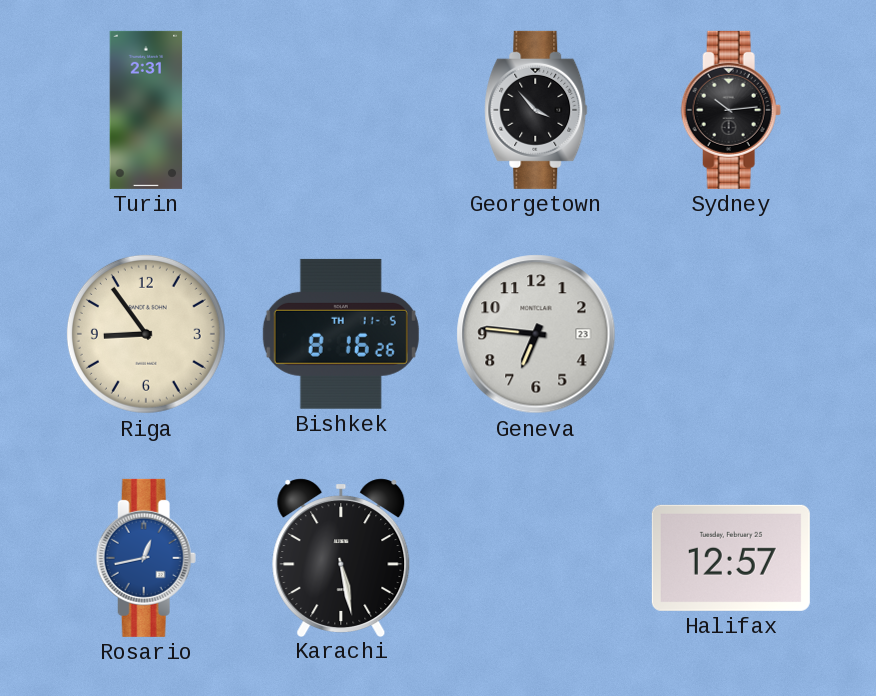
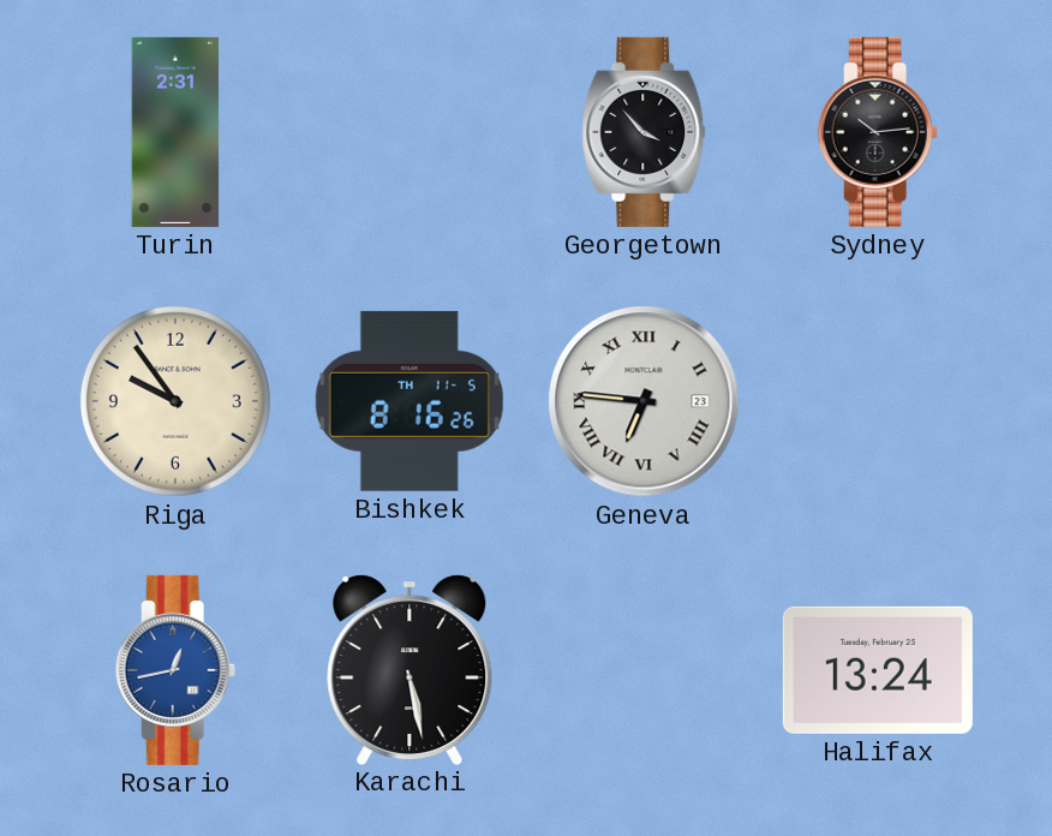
Riga: 8:54 -> 9:54
Geneva numerals: Arabic -> Roman
Halifax: 12:57 -> 13:24
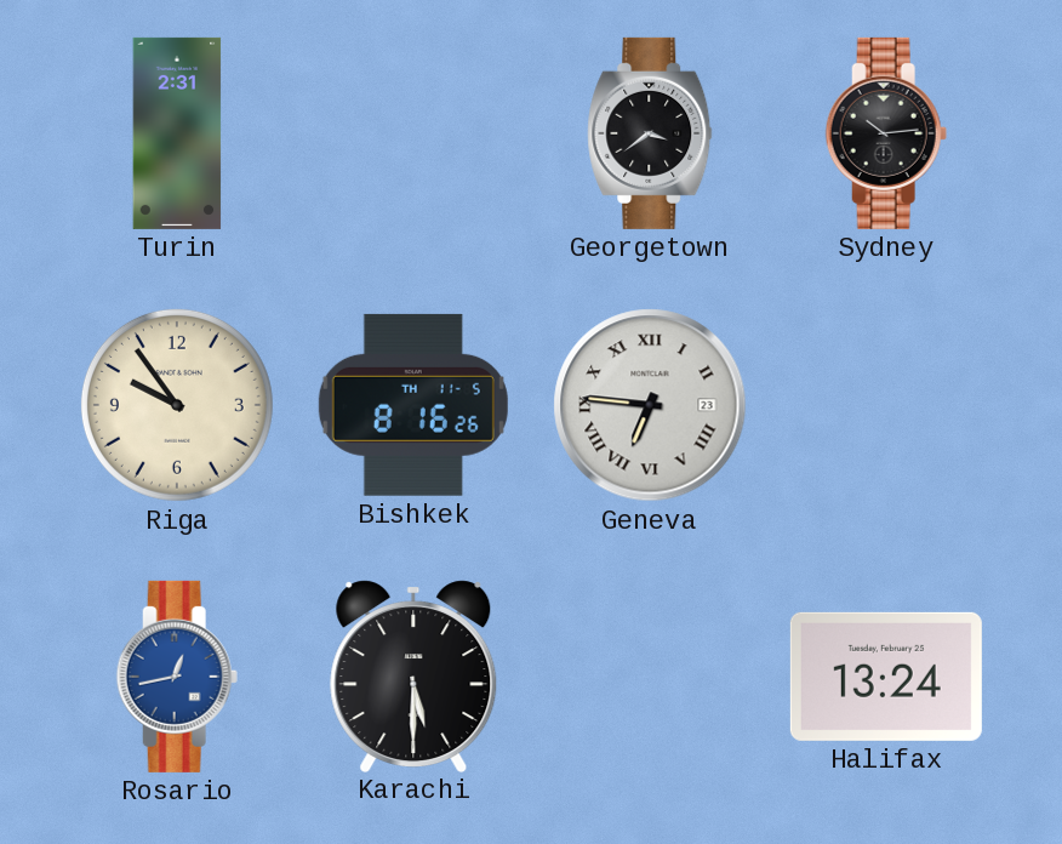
Georgetown: 3:53 -> 3:39
Karachi: 5:28 -> 5:30
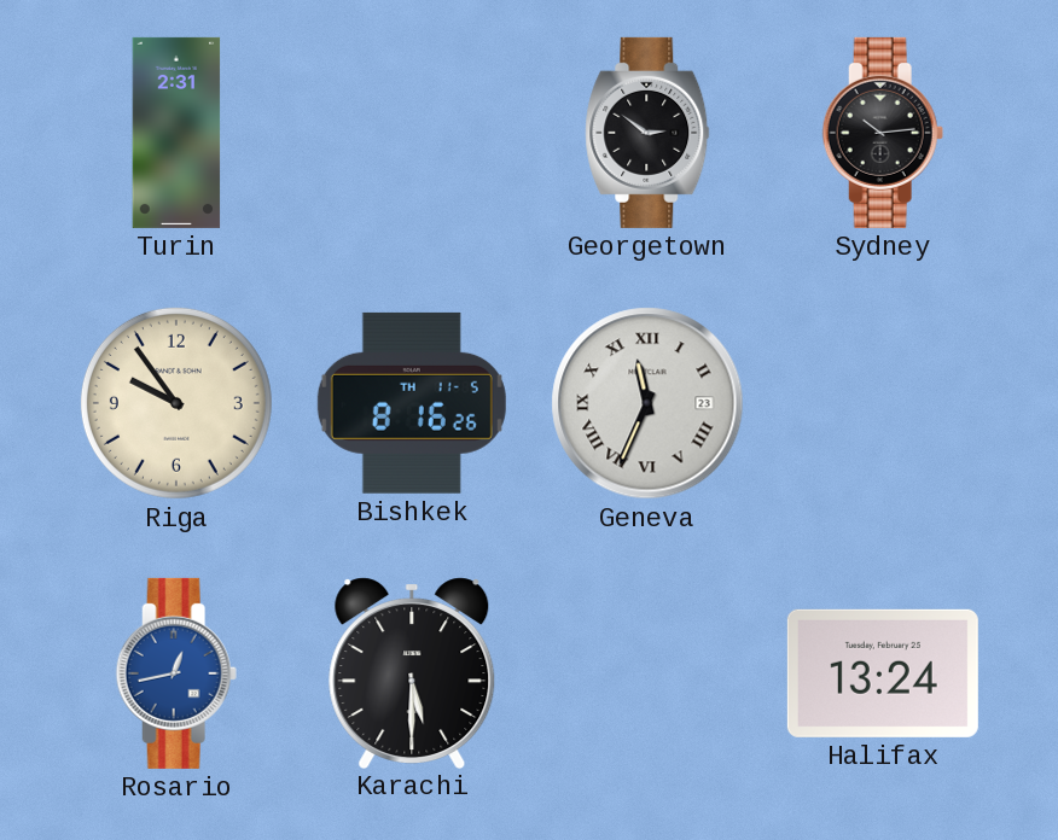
Georgetown: 3:39 -> 2:51
Geneva: 6:46 -> 11:34
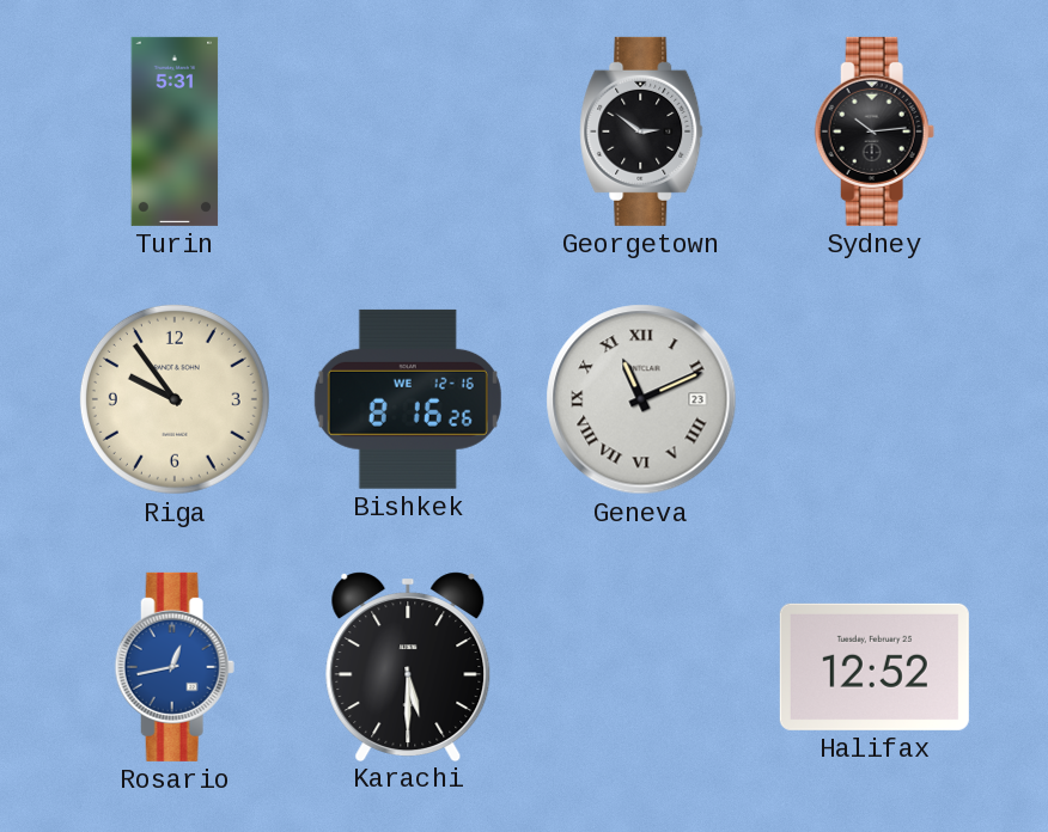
Turin: 2:31 -> 5:31
Bishkek date: TH 11-5 -> WE 12-16
Geneva: 11:34 -> 11:11
Halifax: 13:24 -> 12:52
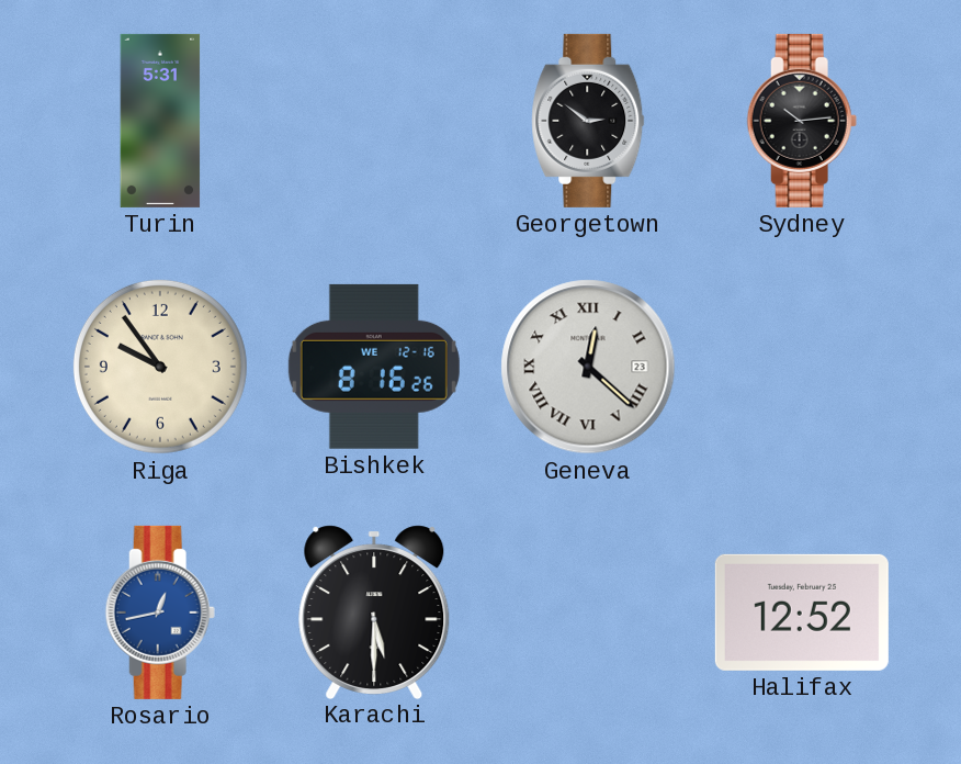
Geneva: 11:11 -> 12:22
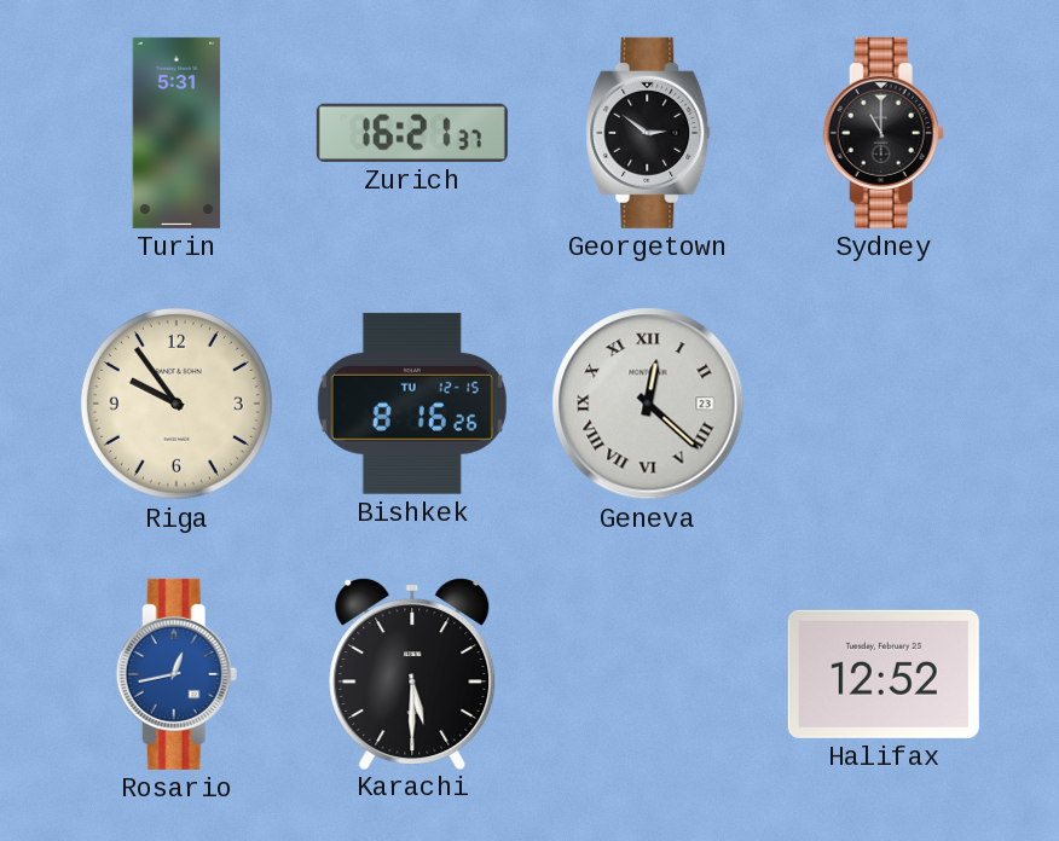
Zurich: none -> 16:21
Sydney: 10:14 -> 11:00
Bishkek date: WE 12-16 -> TU 12-15
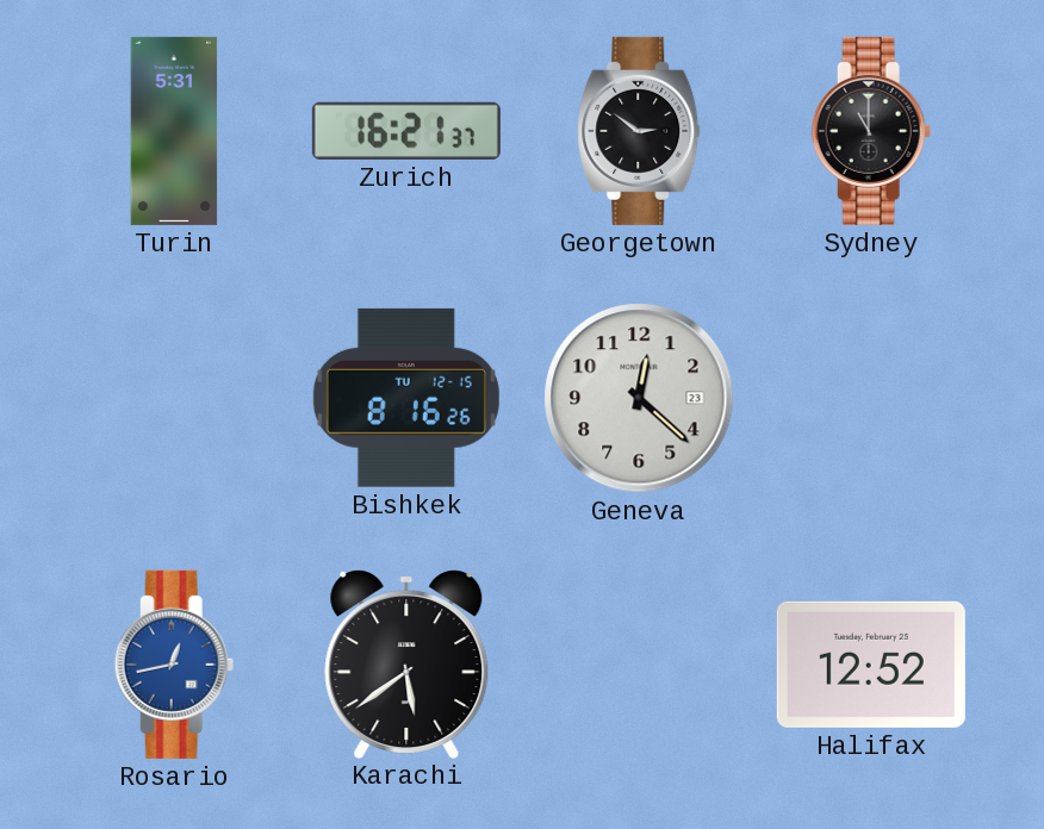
Riga: 9:54 -> none
Geneva numerals: Roman -> Arabic
Karachi: 5:30 -> 5:39
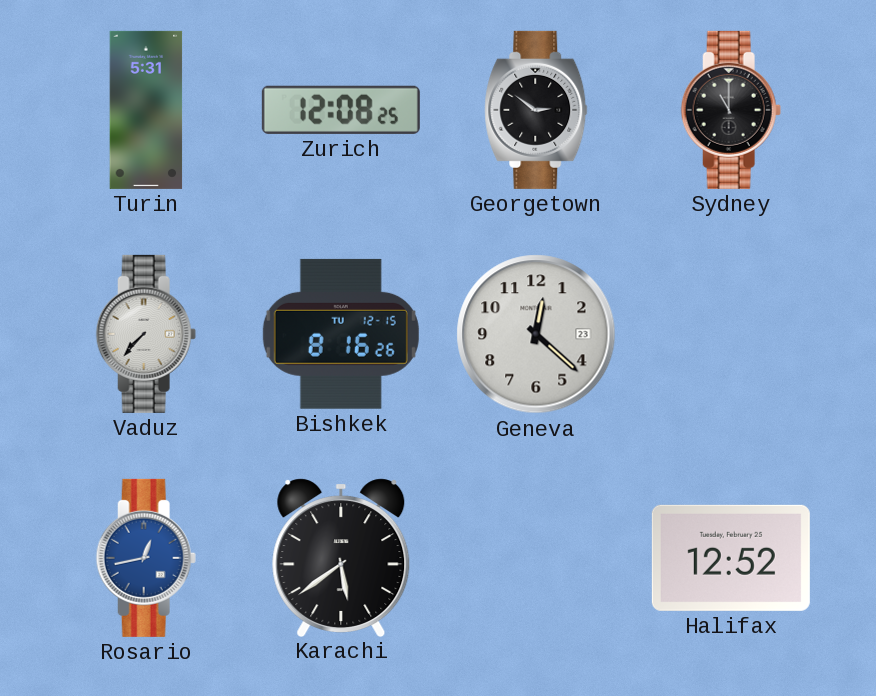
Zurich: 16:21 -> 12:08
Vaduz: none -> 7:37
